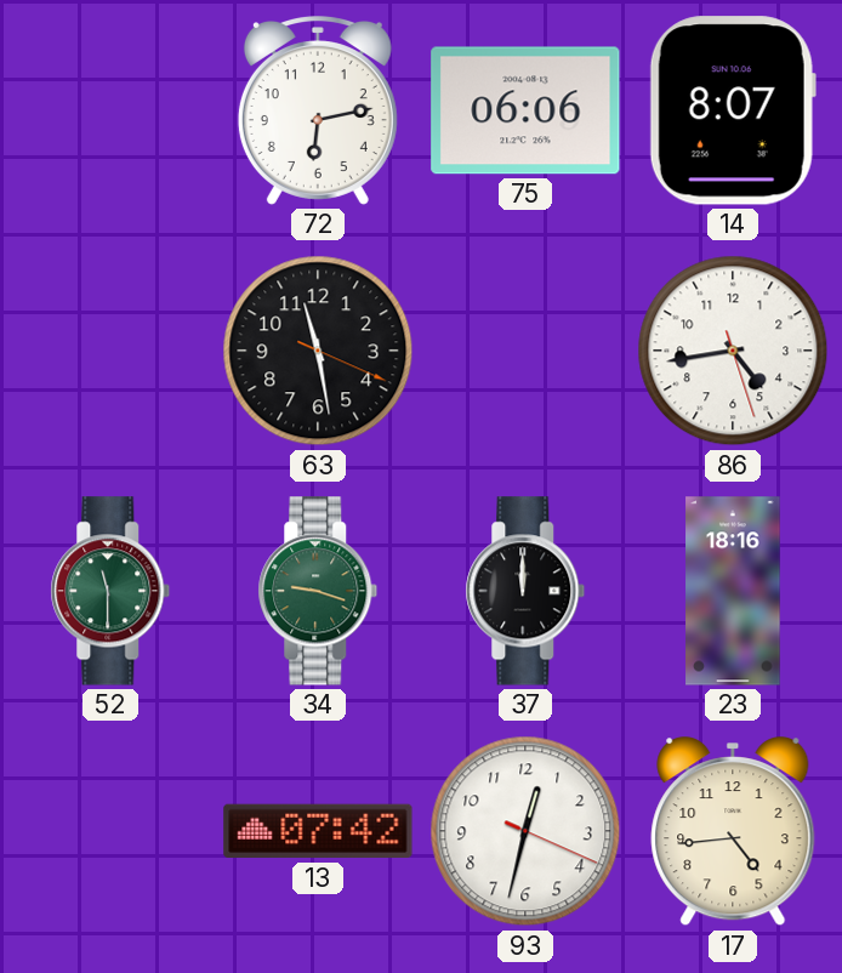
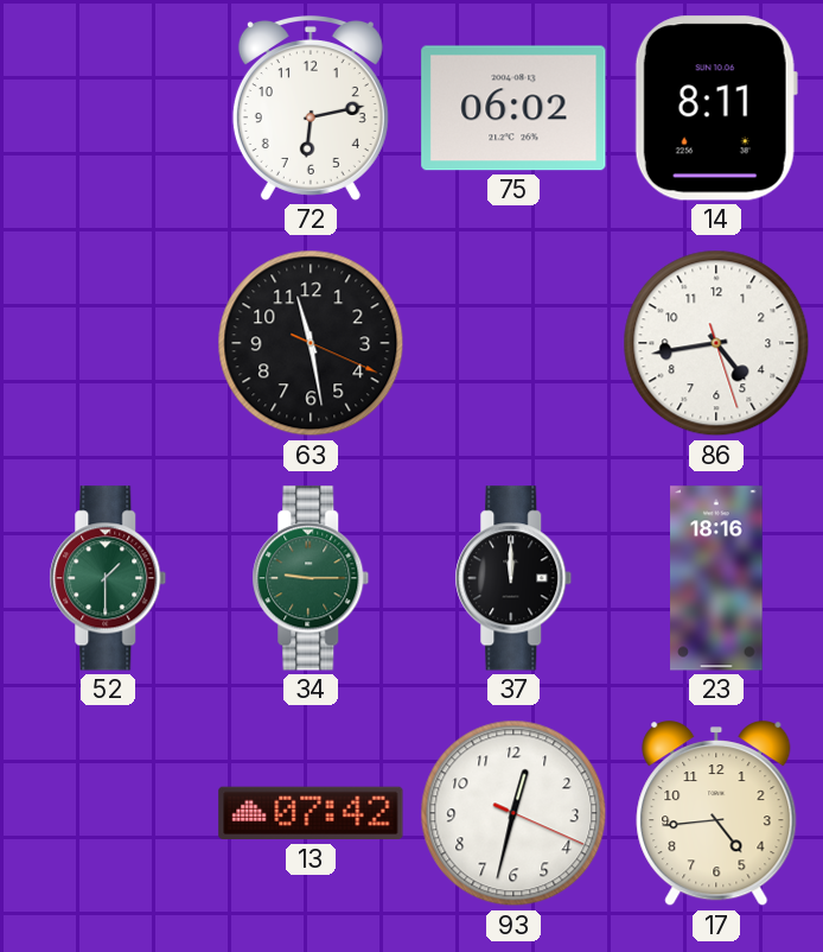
75: 06:06 -> 06:02
14: 8:07 -> 8:11
52: 11:30 -> 1:30
34: 9:18 -> 9:15
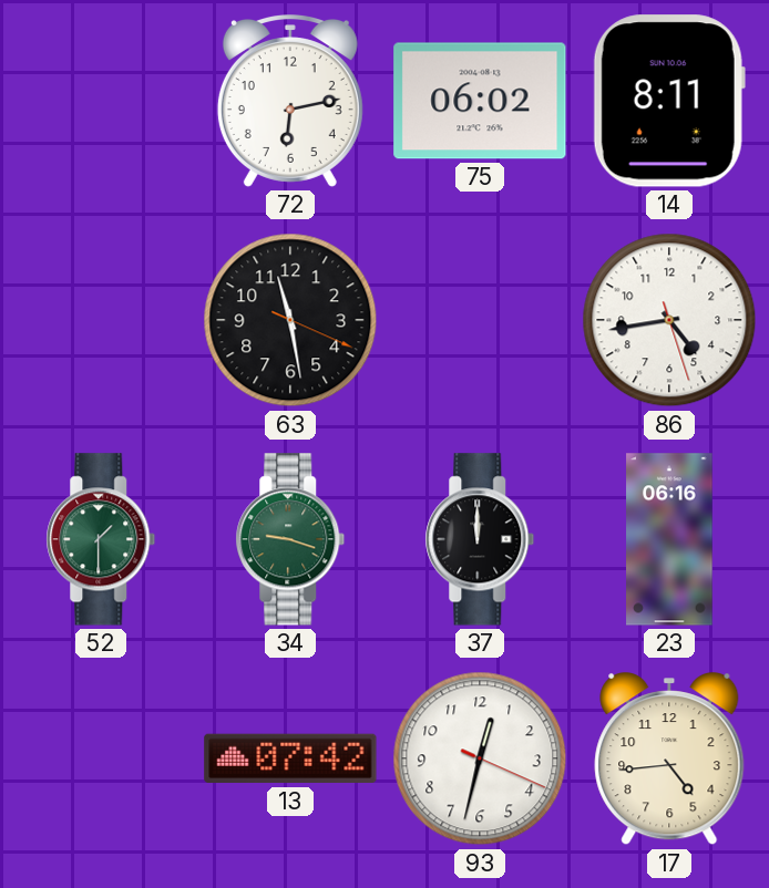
34: 9:15 -> 9:18
23: 18:16 -> 06:16
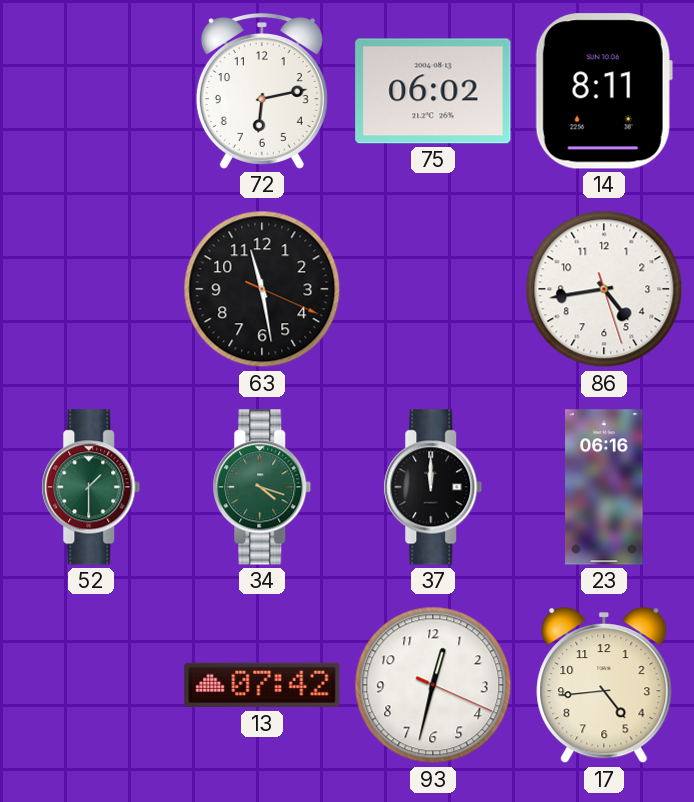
34: 9:18 -> 4:18
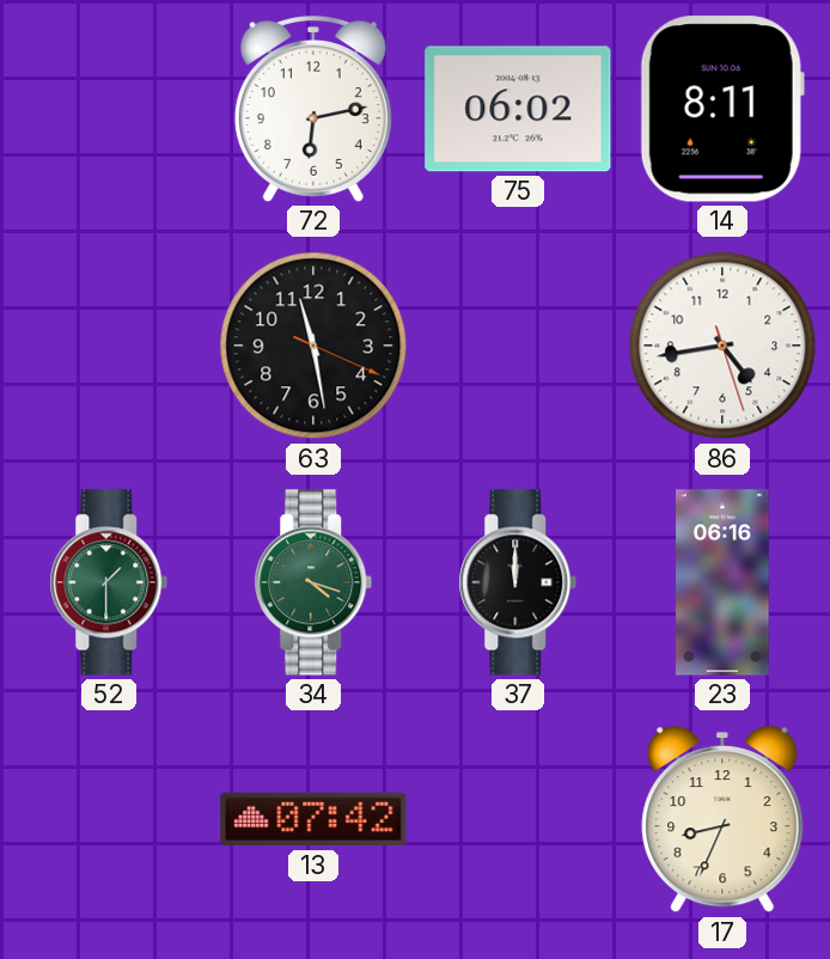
93: 12:32 -> none
17: 4:44 -> 8:34
